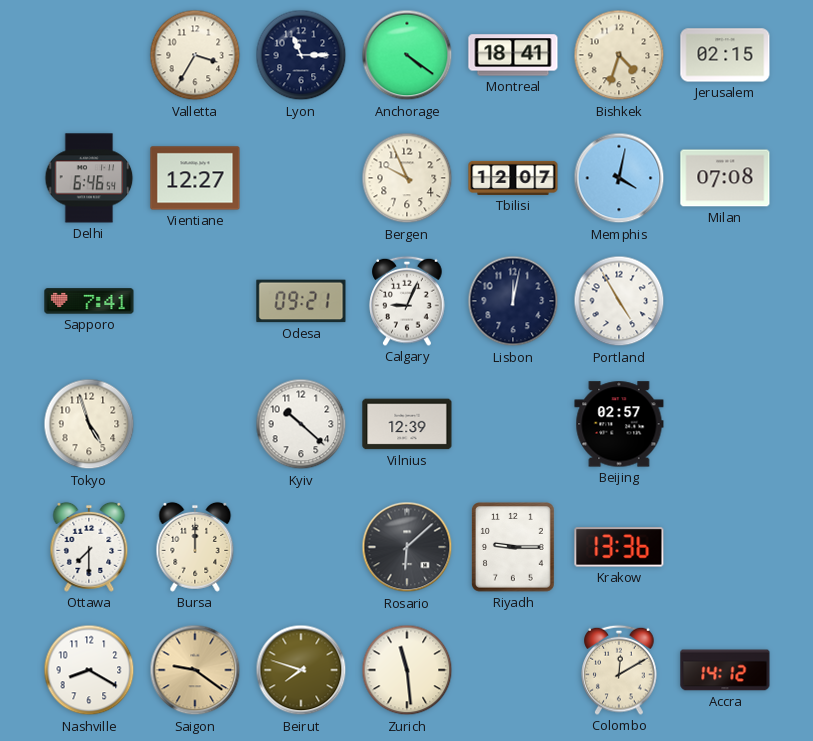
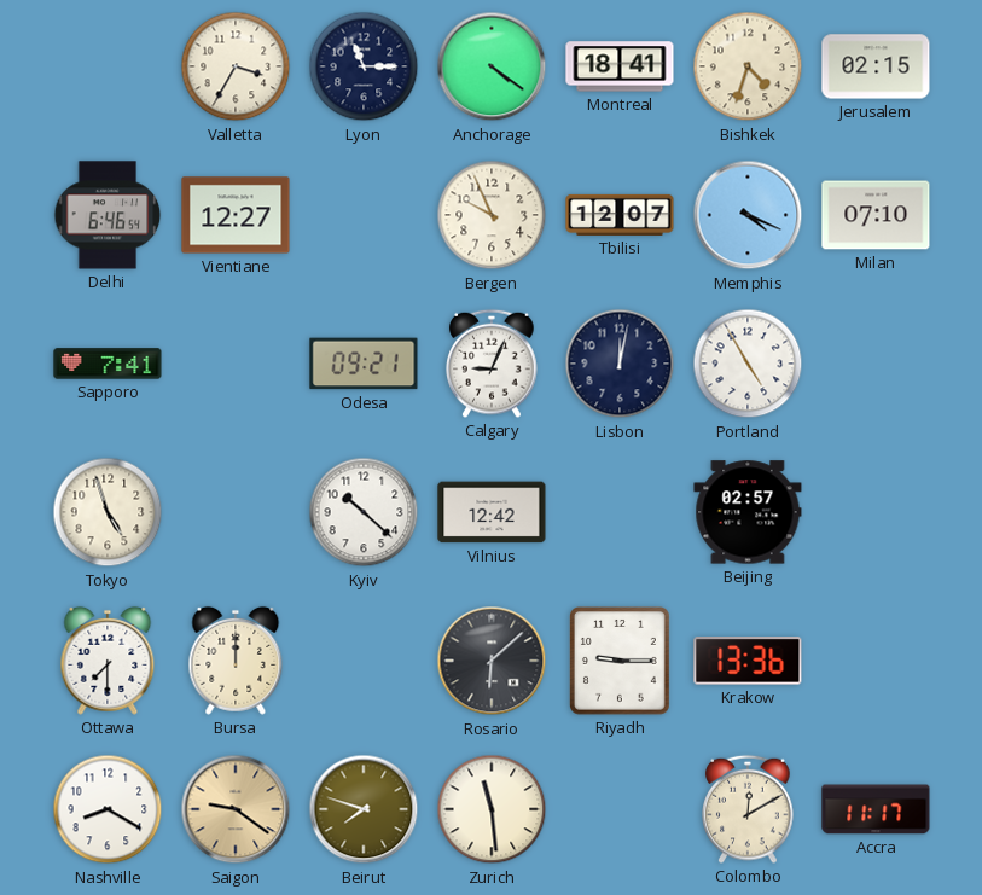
Memphis: 4:02 -> 4:19
Milan: 07:08 -> 07:10
Vilnius: 12:39 -> 12:42
Accra: 14:12 -> 11:17
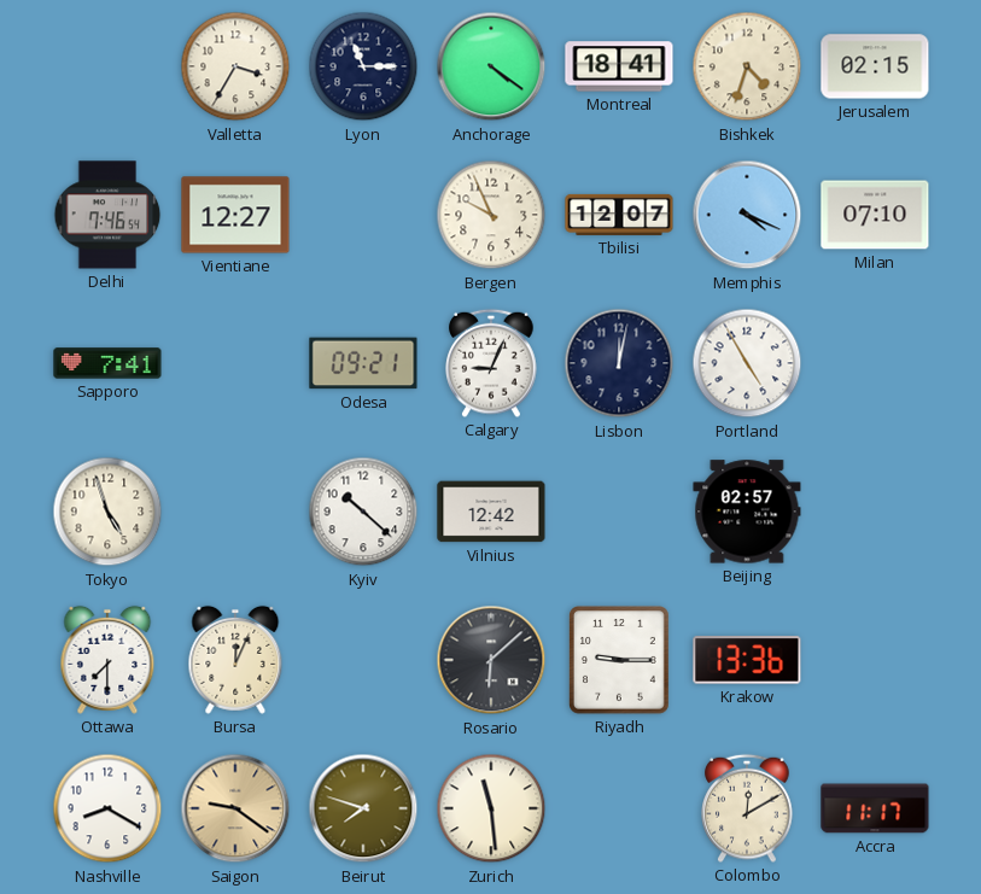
Delhi: 6:46 -> 7:46
Bursa: 12:00 -> 12:04
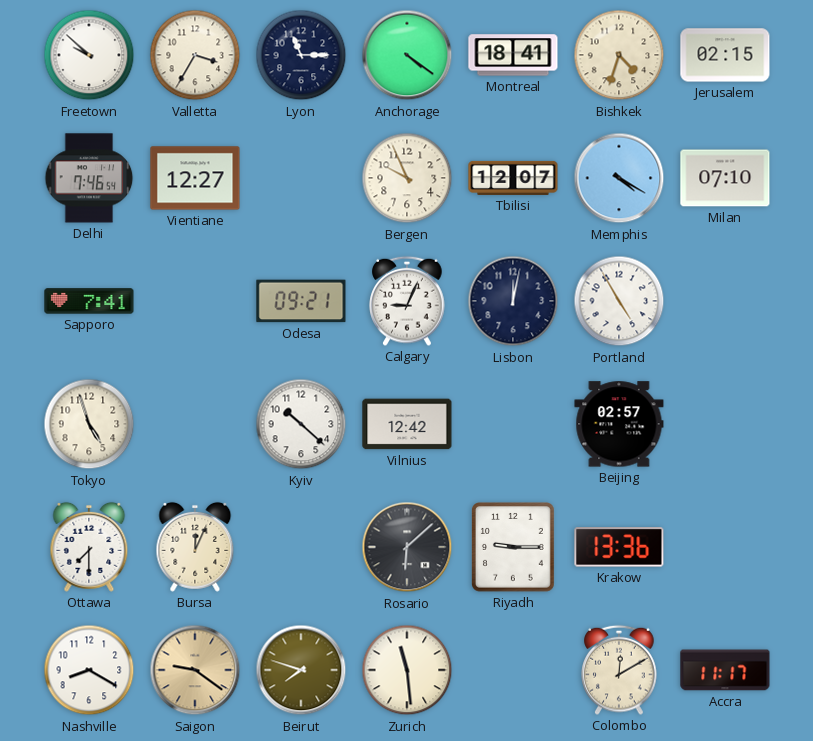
Freetown: none -> 9:52
Memphis: 4:19 -> 4:20
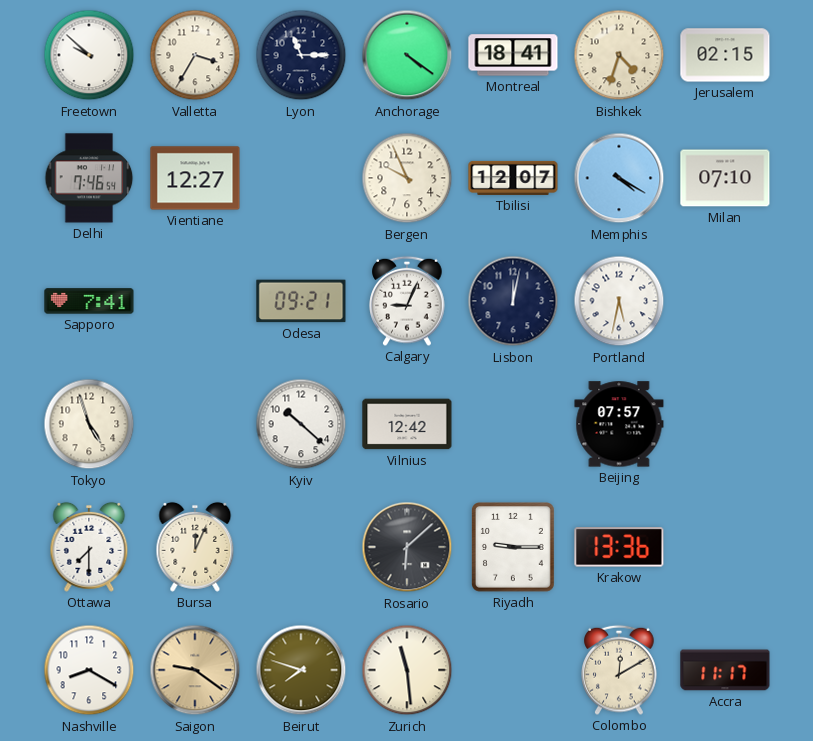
Portland: 4:55 -> 5:32
Beijing: 02:57 -> 07:57
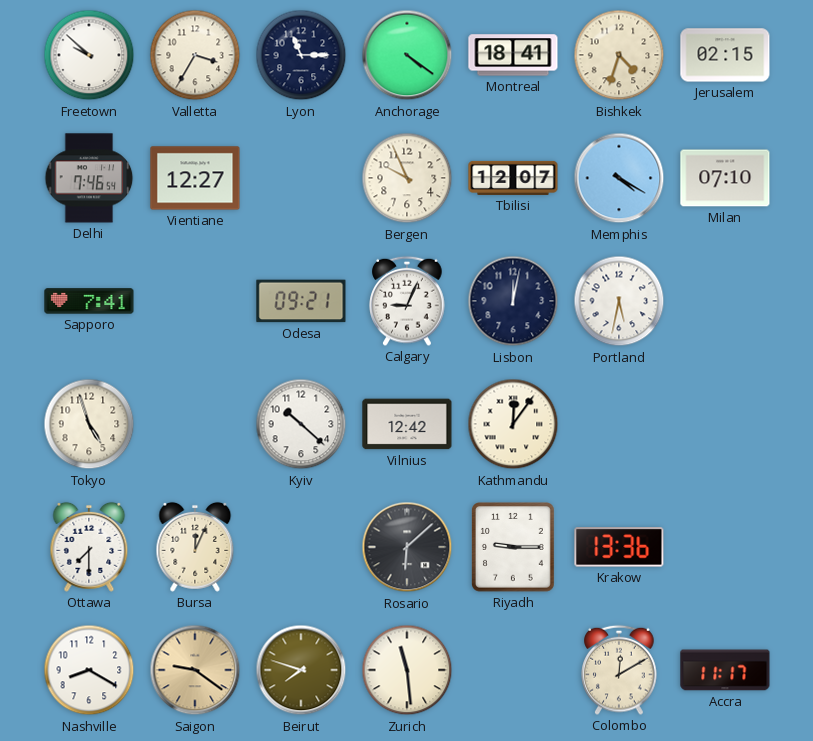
Kathmandu: none -> 12:06
Beijing: 07:57 -> none
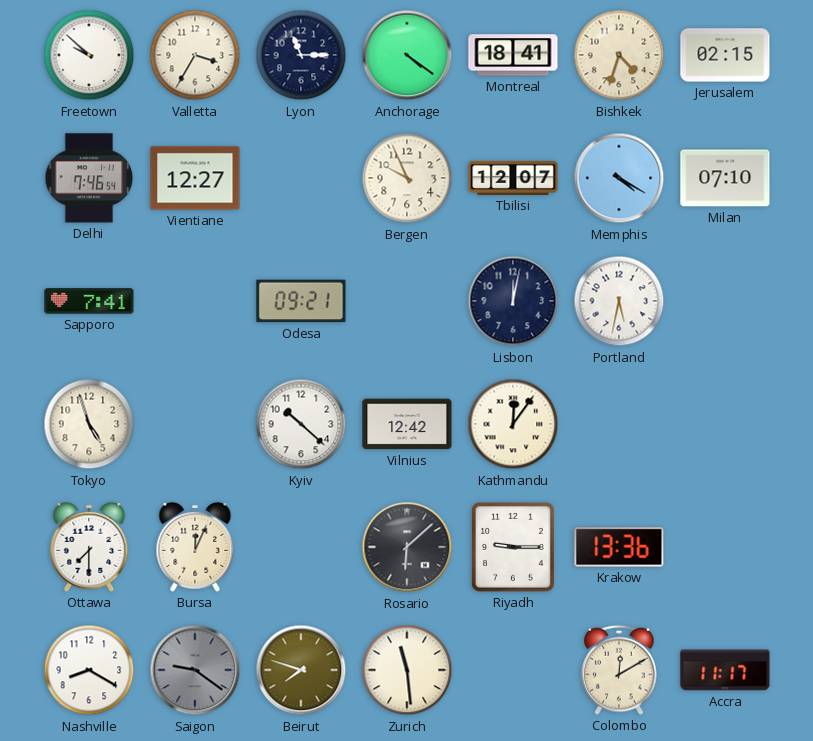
Calgary: 9:04 -> none
Saigon dial: champagne -> grey
